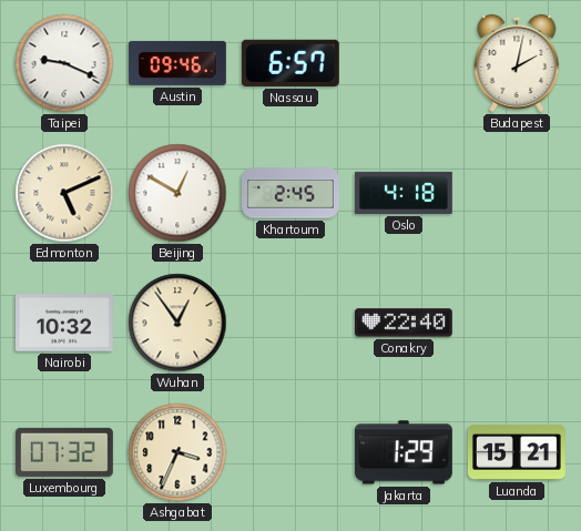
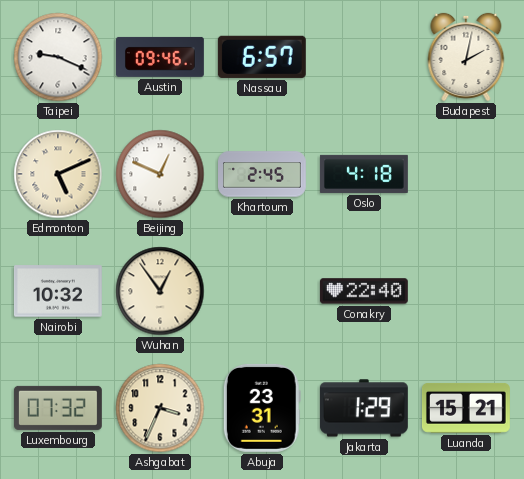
Beijing: 12:50 -> 12:49
Abuja: none -> 23:31
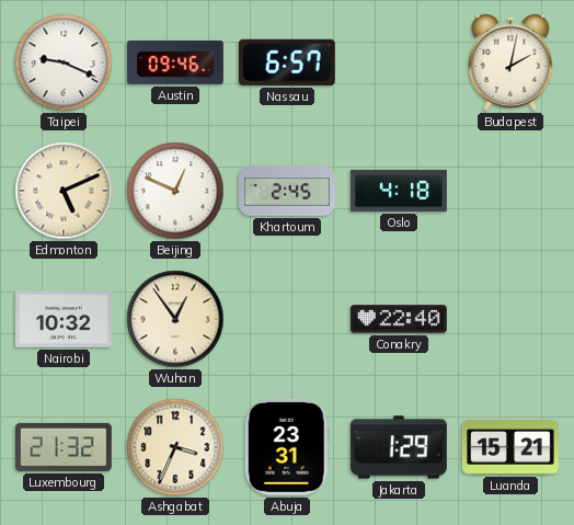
Luxembourg: 07:32 -> 21:32
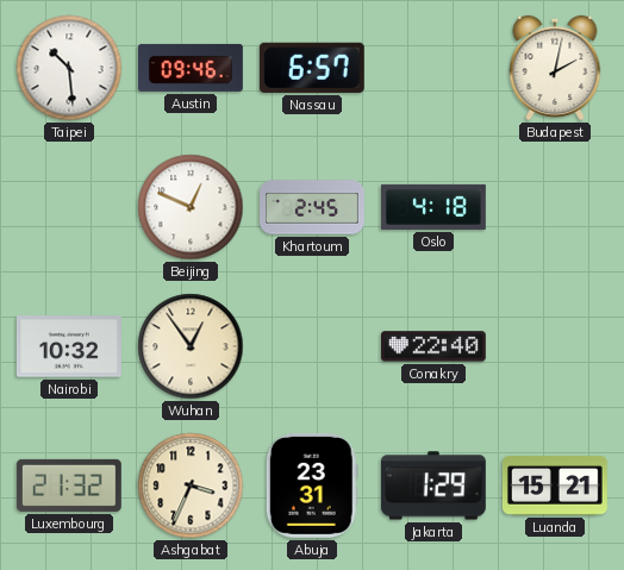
Taipei: 9:19 -> 10:29
Edmonton: 5:11 -> none
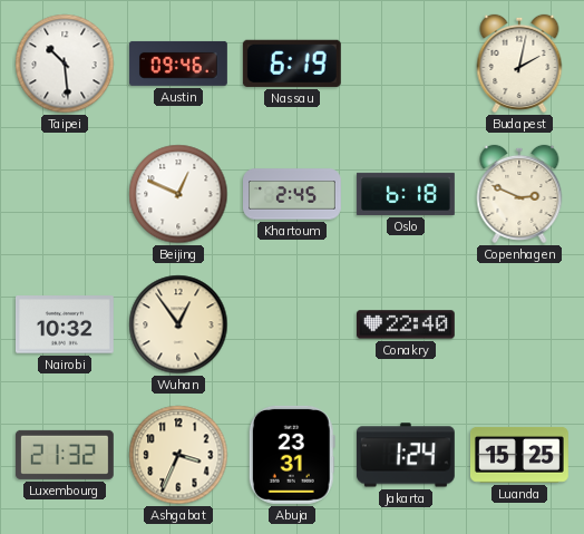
Nassau: 6:57 -> 6:19
Oslo: 4:18 -> 6:18
Copenhagen: none -> 2:49
Jakarta: 1:29 -> 1:24
Luanda: 15:21 -> 15:25
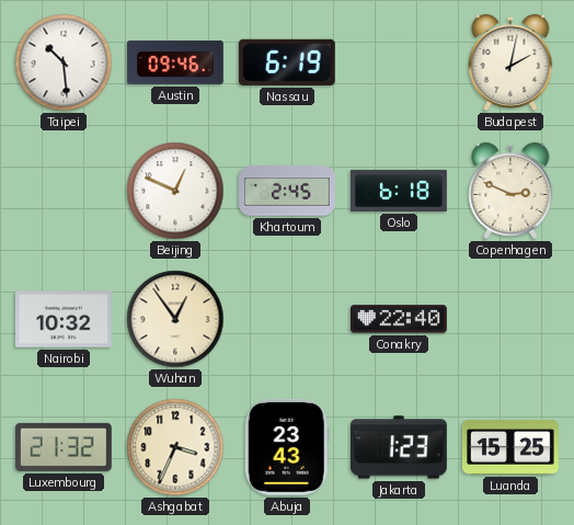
Abuja: 23:31 -> 23:43
Jakarta: 1:24 -> 1:23
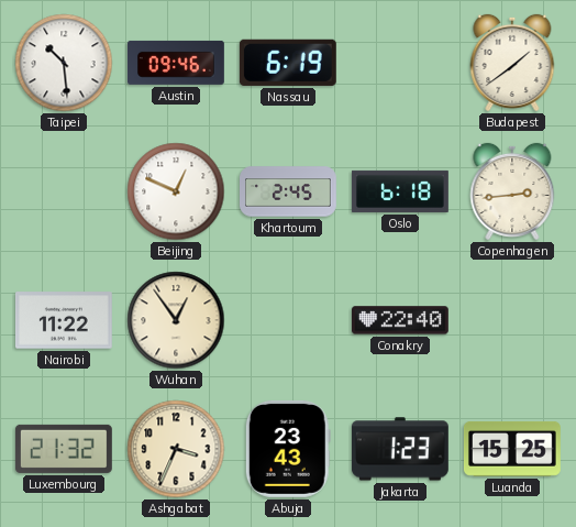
Budapest: 2:02 -> 1:39
Copenhagen: 2:49 -> 2:44
Nairobi: 10:32 -> 11:22
